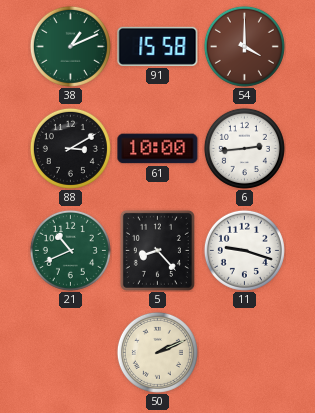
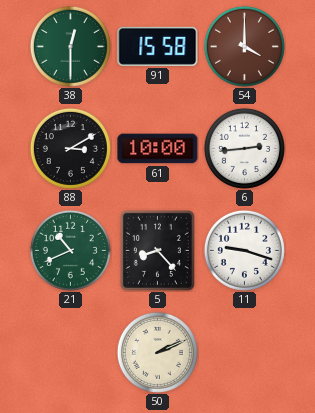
38: 1:11 -> 12:30
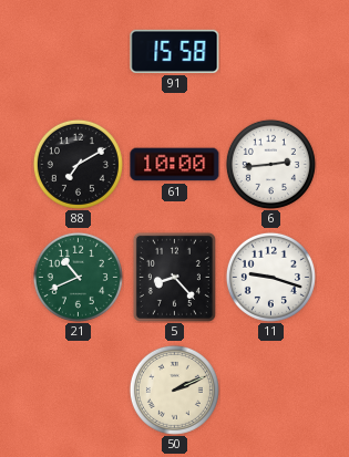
38: 12:30 -> none
54: 4:00 -> none
88: 3:10 -> 7:10
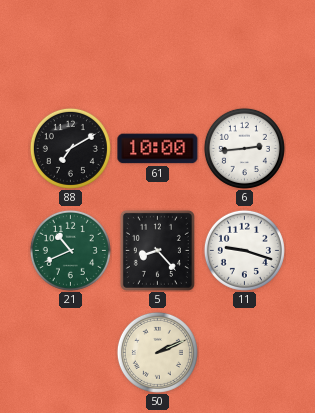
91: 15:58 -> none
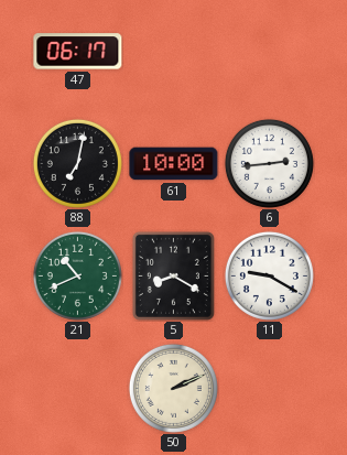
47: none -> 06:17
88: 7:10 -> 7:02
5: 8:23 -> 8:20
11: 9:18 -> 9:20
